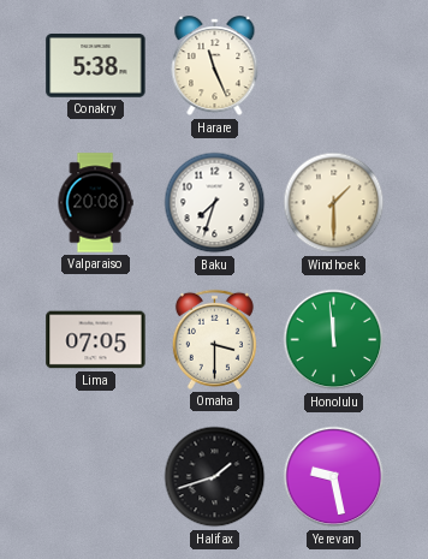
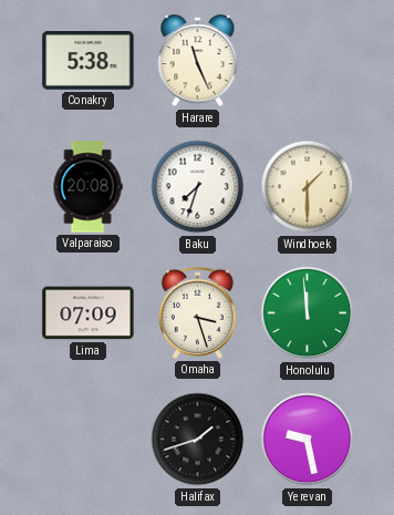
Lima: 07:05 -> 07:09
Omaha: 3:30 -> 3:27
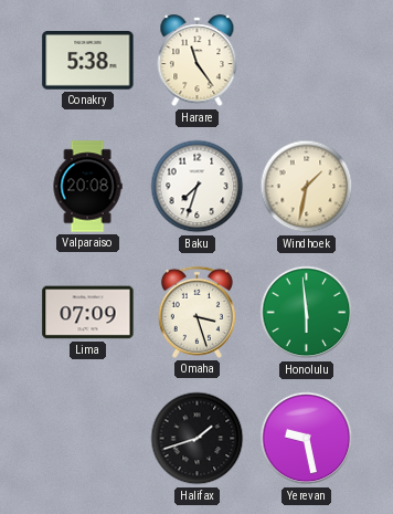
Harare: 11:26 -> 11:24
Windhoek: 1:30 -> 1:32
Honolulu: 11:59 -> 5:59
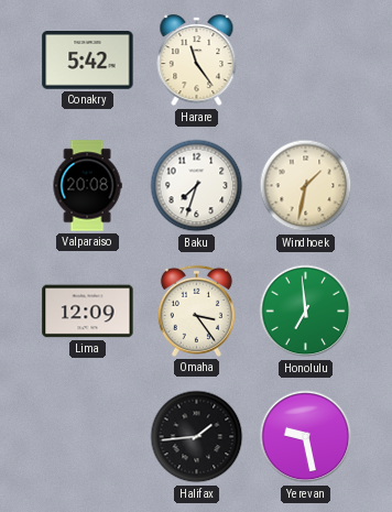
Conakry: 5:38 -> 5:42
Lima: 07:09 -> 12:09
Omaha: 3:27 -> 3:24
Honolulu: 5:59 -> 6:59
Halifax: 1:42 -> 1:44
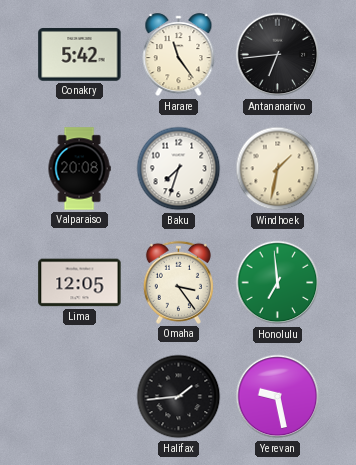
Antananarivo: none -> 6:44
Lima: 12:09 -> 12:05
